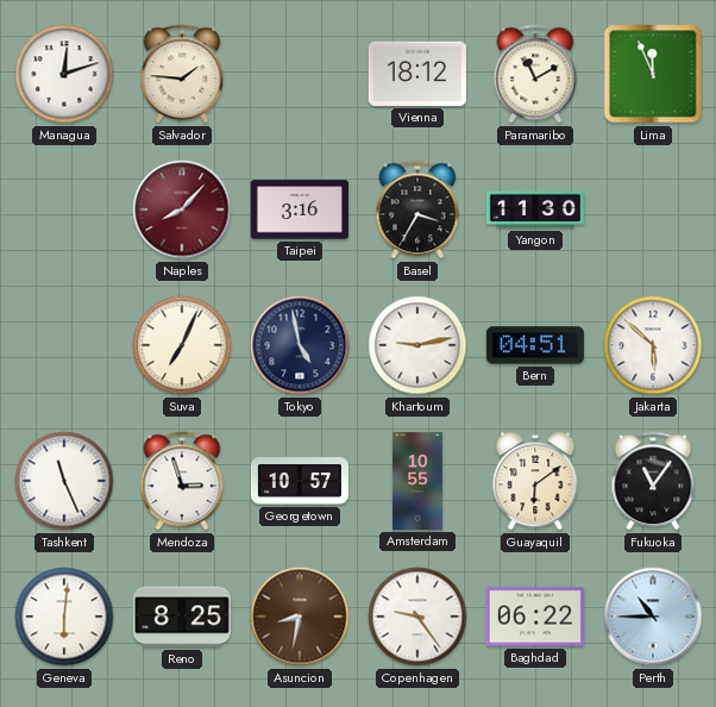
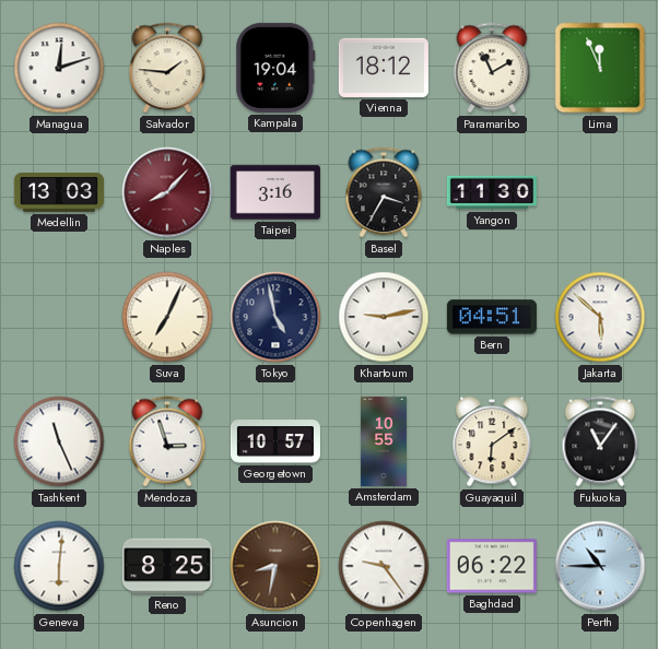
Kampala: none -> 19:04
Medellin: none -> 13:03
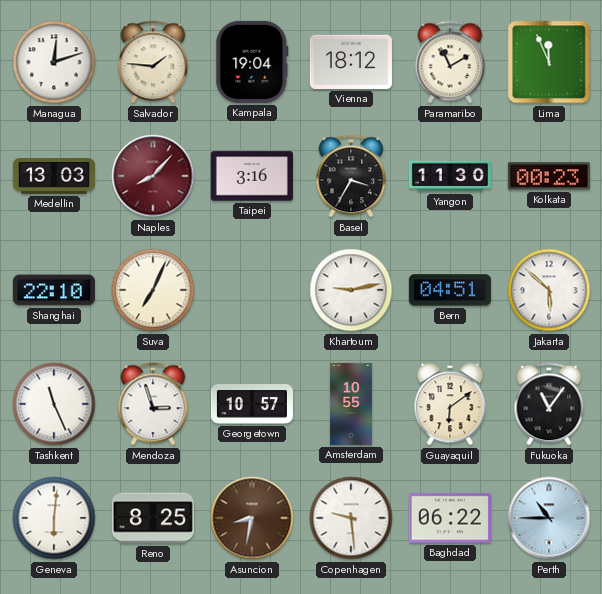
Kolkata: none -> 00:23
Shanghai: none -> 22:10
Tokyo: 4:58 -> none
Copenhagen: 9:24 -> 9:29
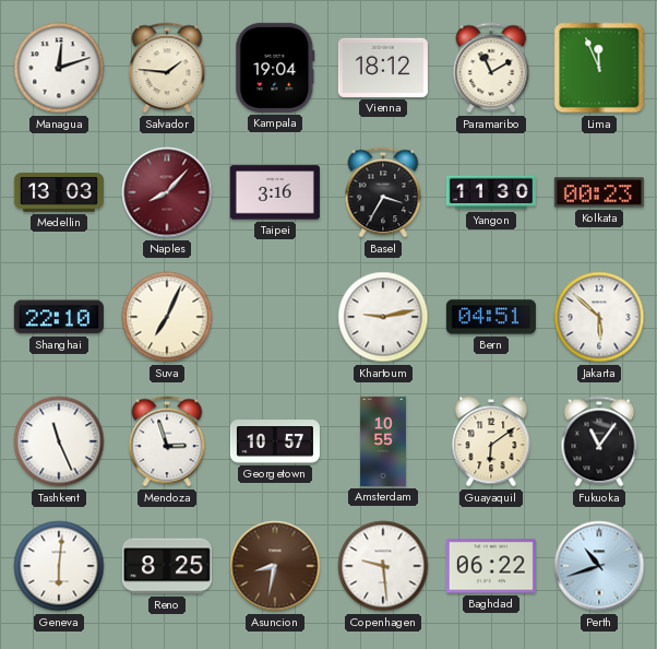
Perth: 10:45 -> 10:42
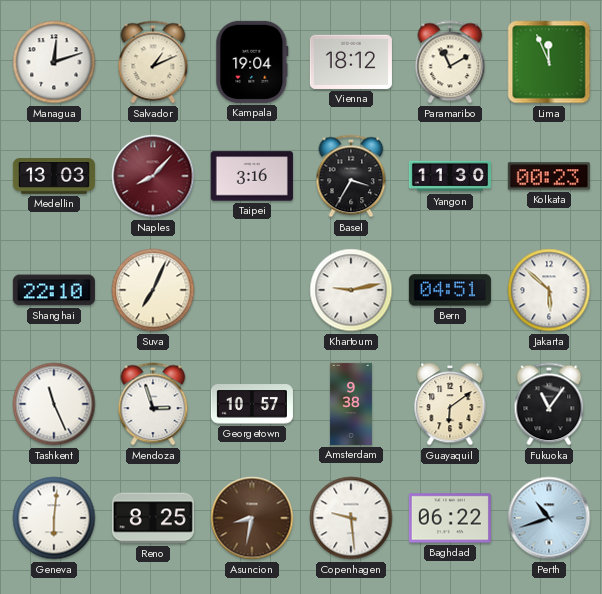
Salvador: 1:46 -> 1:11
Amsterdam: 10:55 -> 9:38
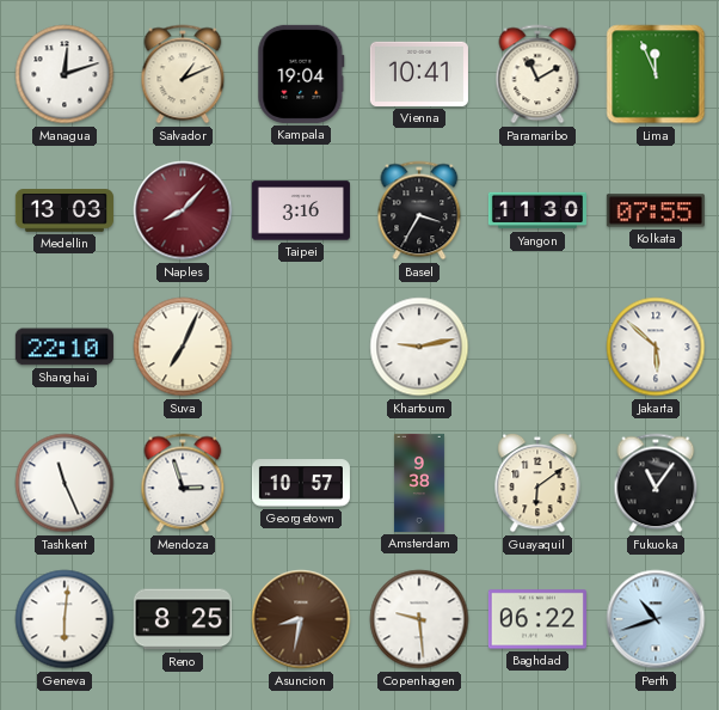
Vienna: 18:12 -> 10:41
Kolkata: 00:23 -> 07:55
Bern: 04:51 -> none
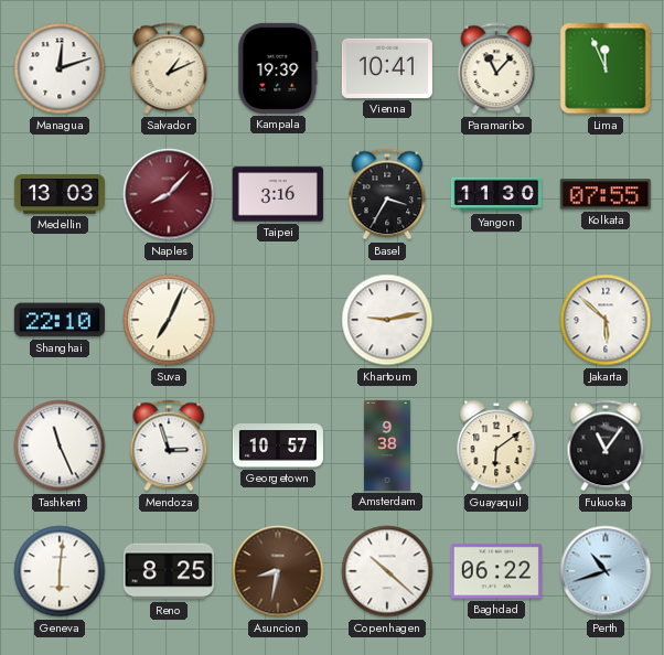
Kampala: 19:04 -> 19:39
Paramaribo: 11:10 -> 11:07
Copenhagen: 9:29 -> 10:22
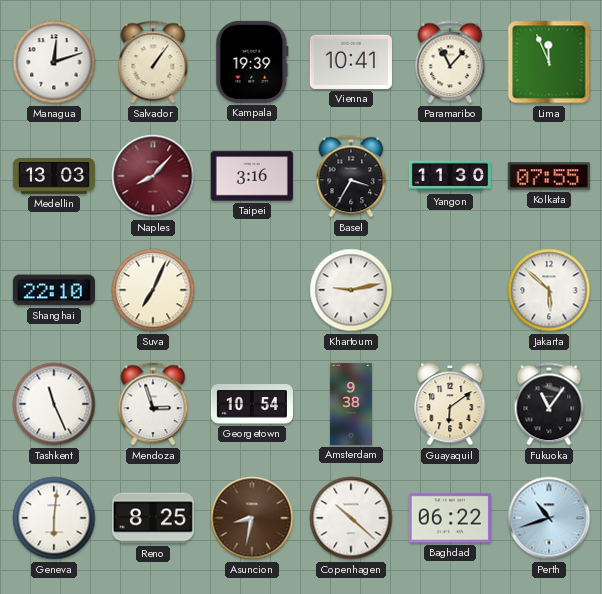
Salvador: 1:11 -> 1:06
Georgetown: 10:57 -> 10:54
